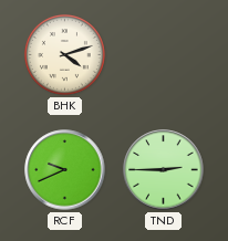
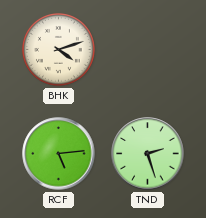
RCF: 9:41 -> 5:14
TND: 2:45 -> 2:27
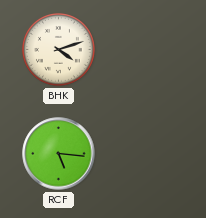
RCF: 5:14 -> 5:16
TND: 2:27 -> none
